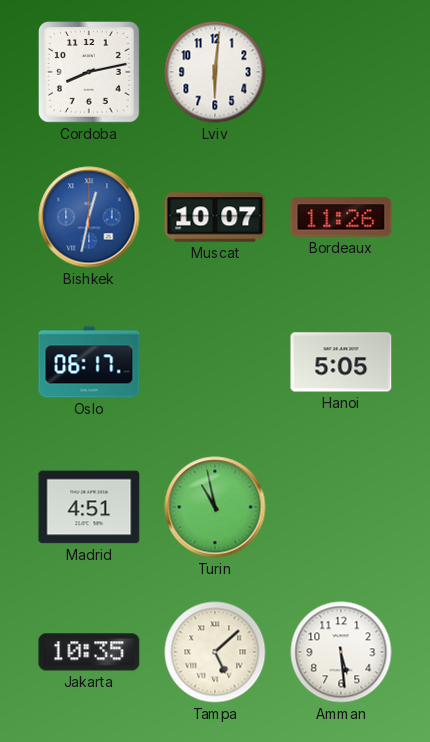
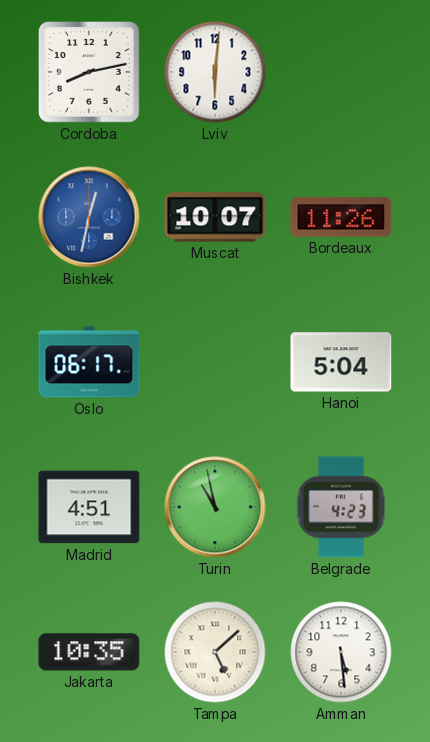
Hanoi: 5:05 -> 5:04
Belgrade: none -> 4:23
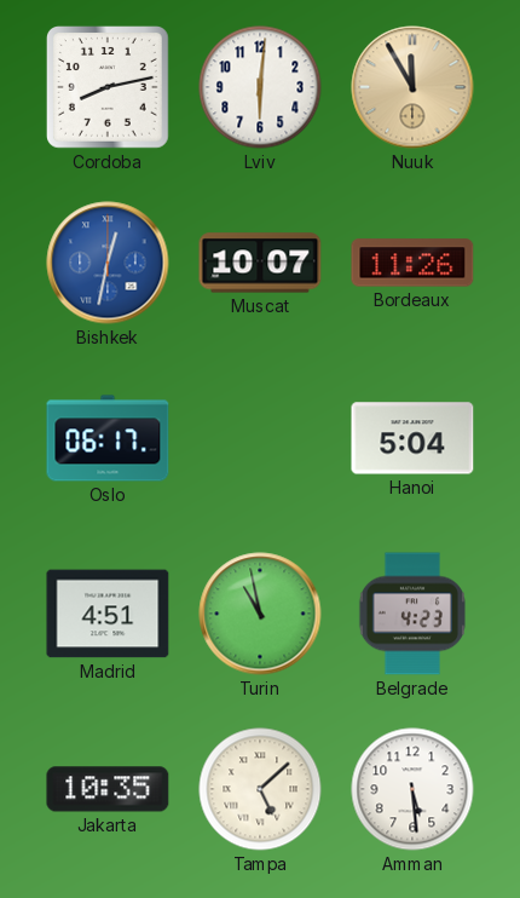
Nuuk: none -> 11:55
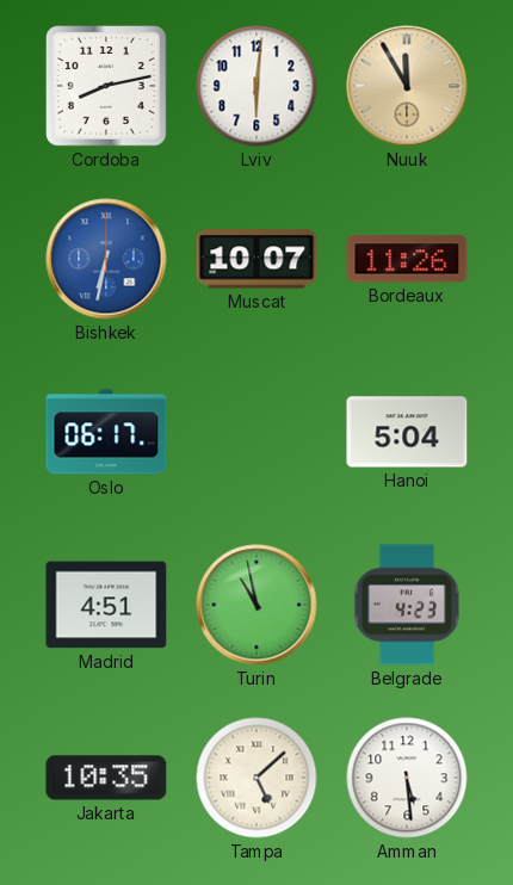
Bishkek: 12:32 -> 6:32
